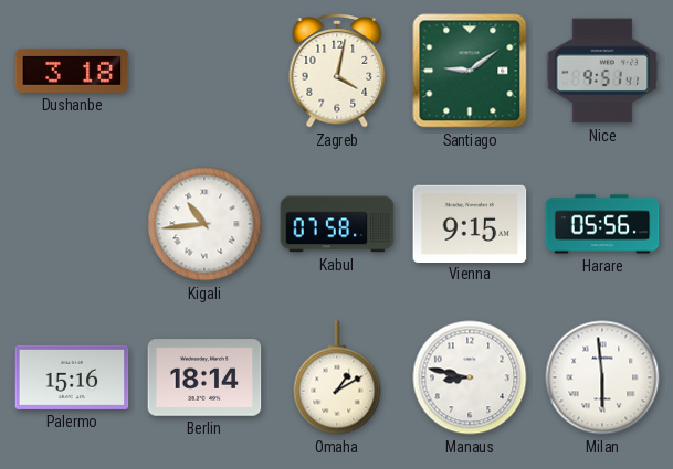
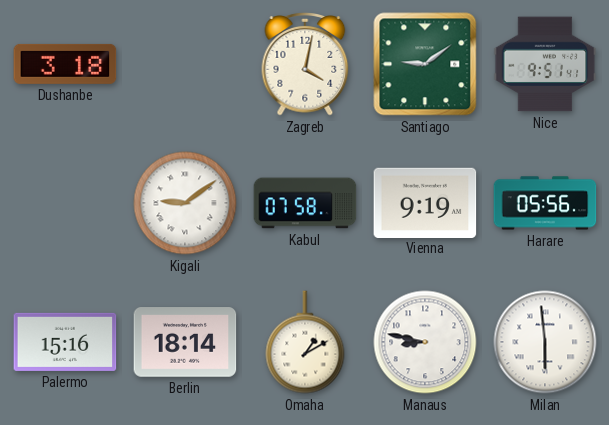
Kigali: 10:44 -> 9:09
Vienna: 9:15 -> 9:19
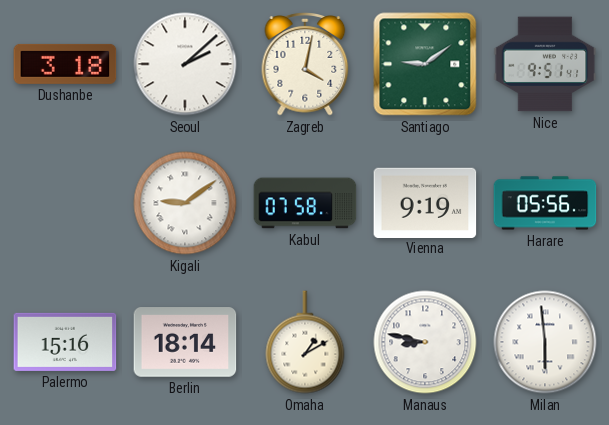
Seoul: none -> 2:08
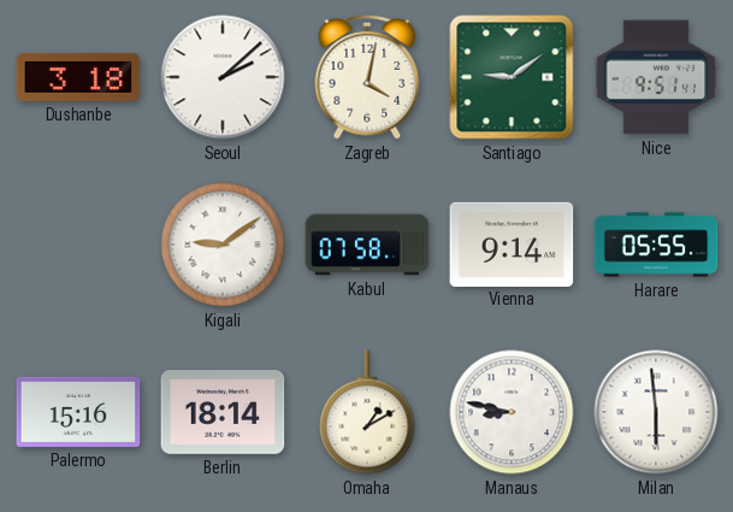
Vienna: 9:19 -> 9:14
Harare: 05:56 -> 05:55
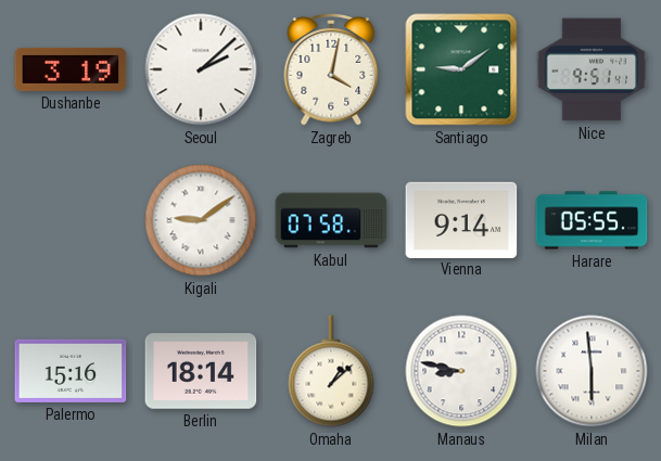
Dushanbe: 3:18 -> 3:19
Omaha: 1:10 -> 1:08
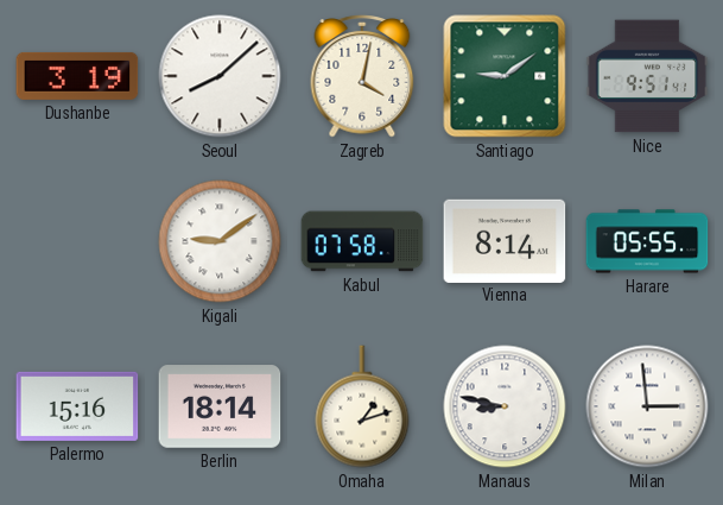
Seoul: 2:08 -> 8:08
Vienna: 9:14 -> 8:14
Omaha: 1:08 -> 1:12
Milan: 5:59 -> 2:59
